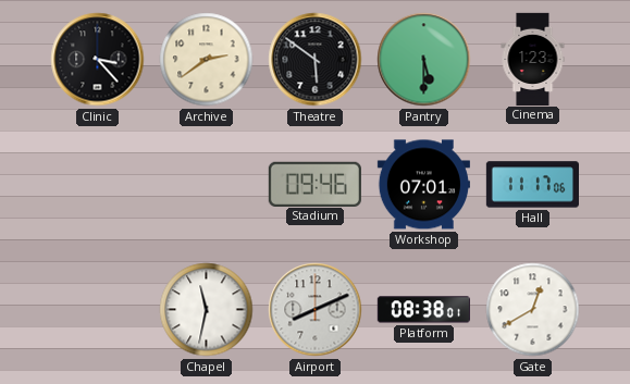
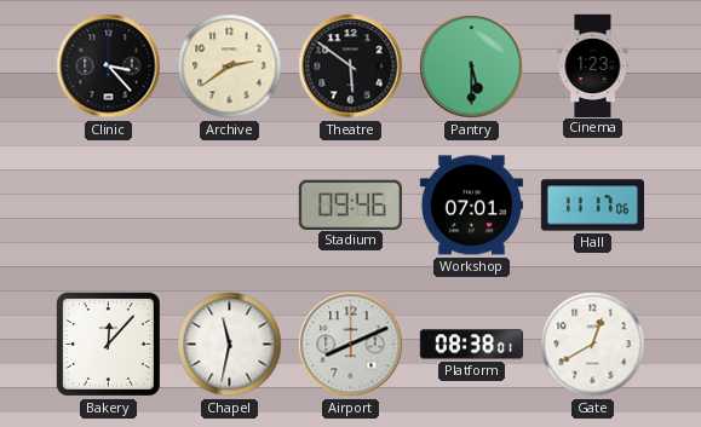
Bakery: none -> 12:07
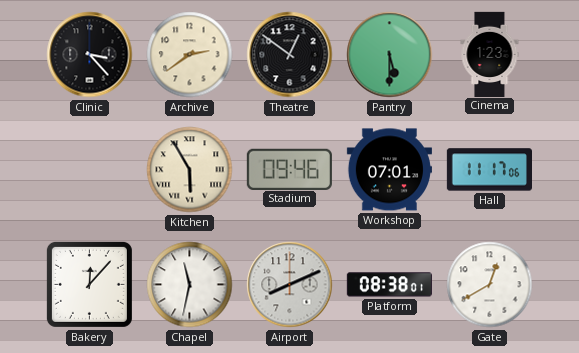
Theatre: 5:51 -> 12:51
Kitchen: none -> 5:55
